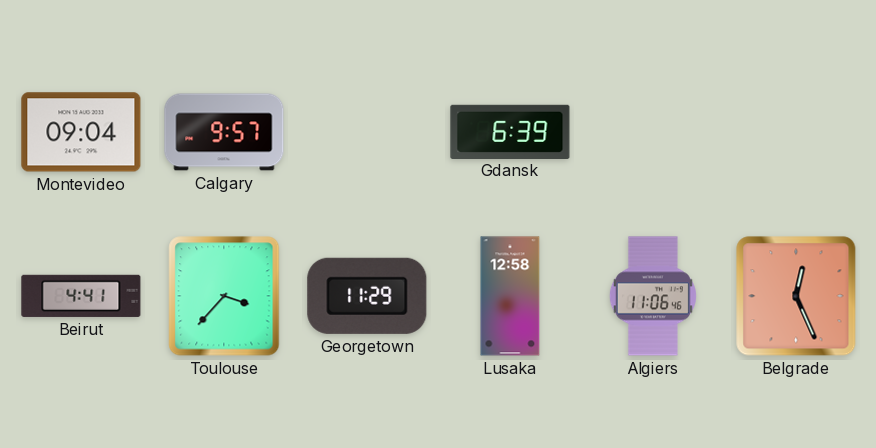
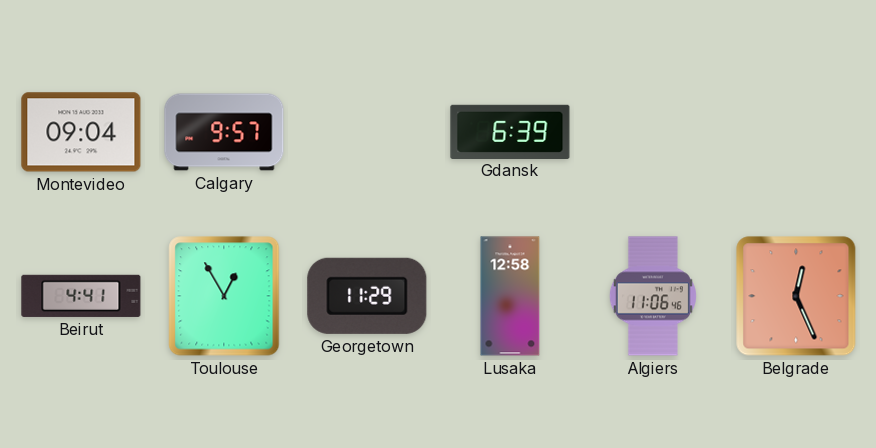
Toulouse: 3:37 -> 12:55
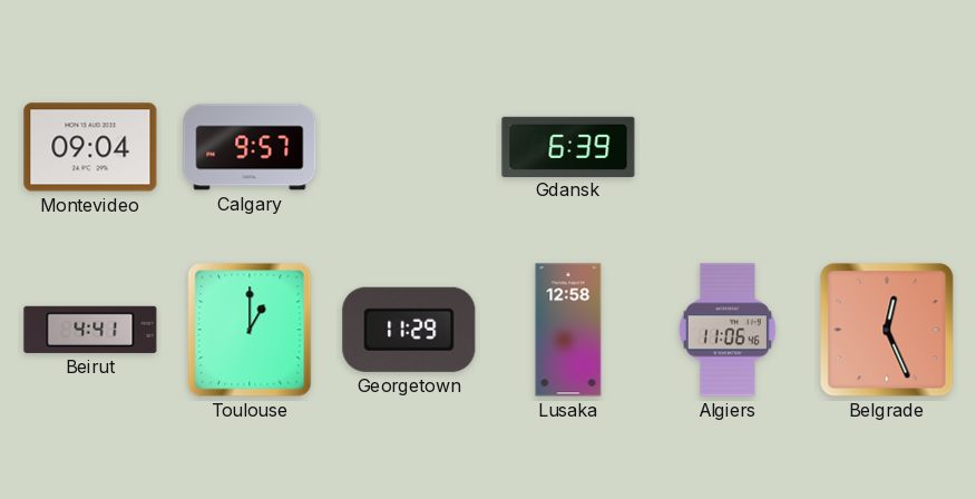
Toulouse: 12:55 -> 1:00
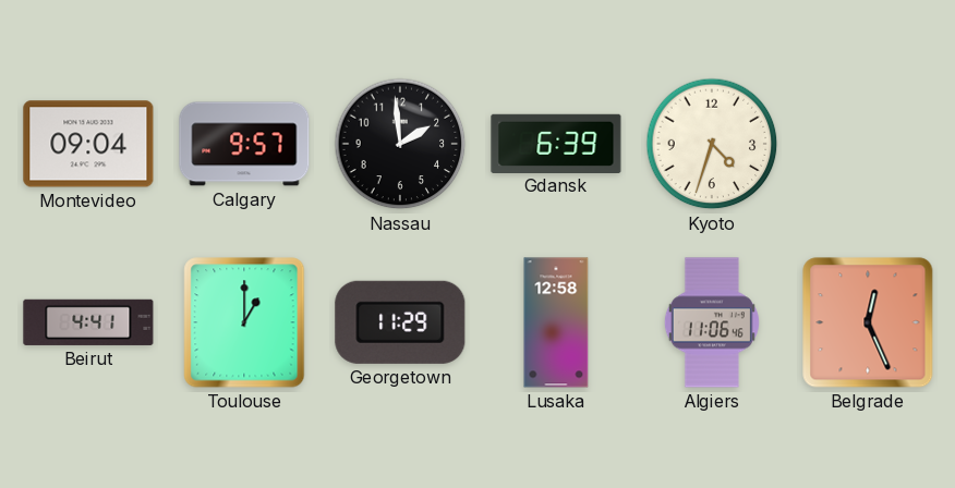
Nassau: none -> 1:59
Kyoto: none -> 4:33
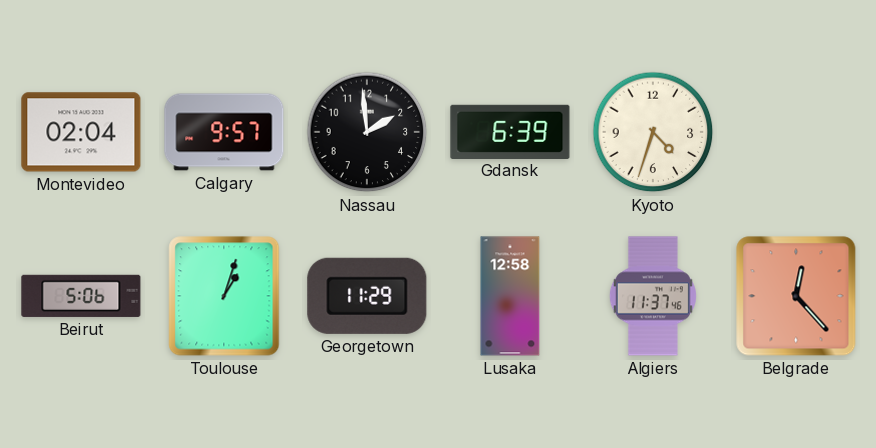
Montevideo: 09:04 -> 02:04
Beirut: 4:41 -> 5:06
Toulouse: 1:00 -> 1:03
Algiers: 11:06 -> 11:37
Belgrade: 12:26 -> 12:23
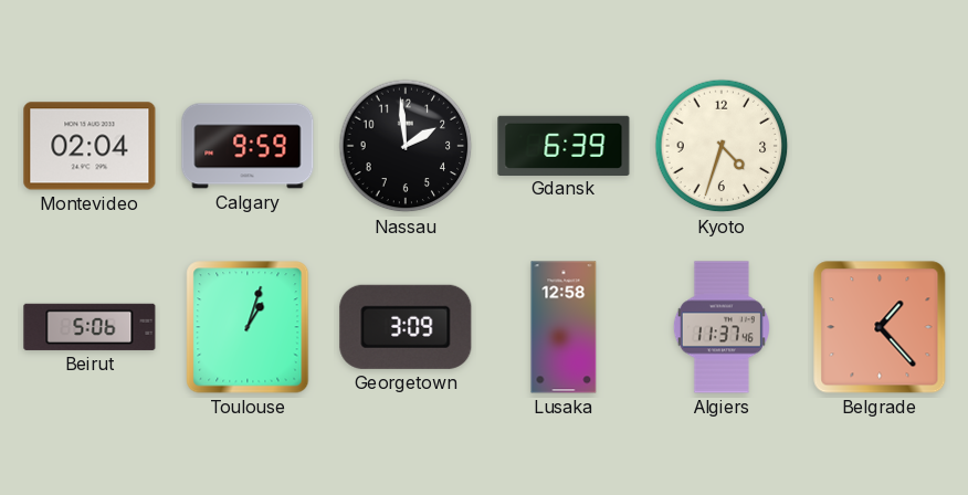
Calgary: 9:57 -> 9:59
Georgetown: 11:29 -> 3:09
Belgrade: 12:23 -> 1:23
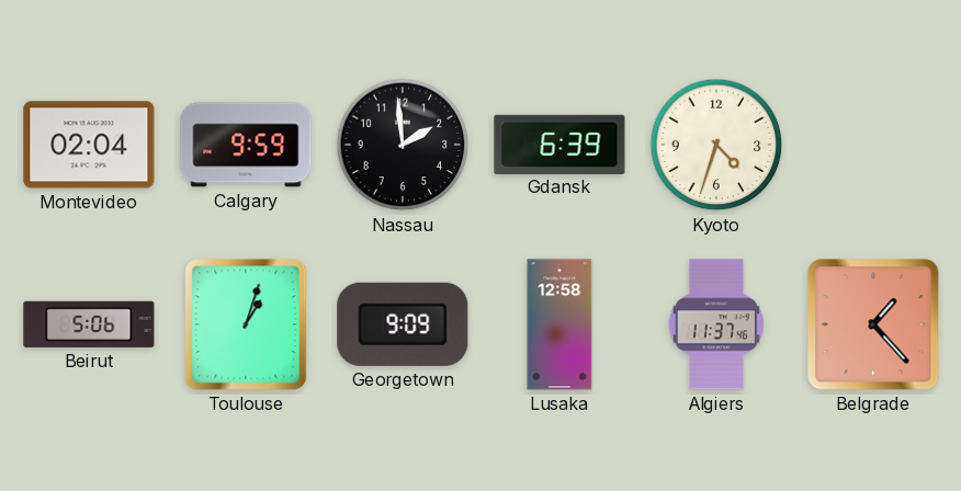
Georgetown: 3:09 -> 9:09
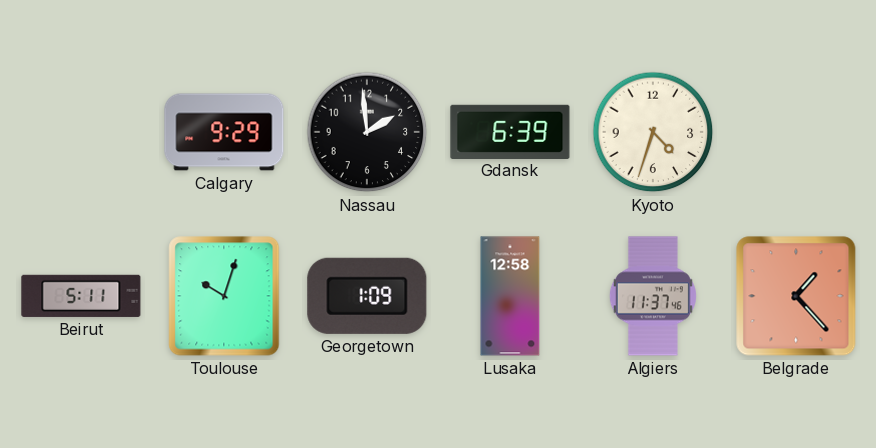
Montevideo: 02:04 -> none
Calgary: 9:59 -> 9:29
Beirut: 5:06 -> 5:11
Toulouse: 1:03 -> 10:03
Georgetown: 9:09 -> 1:09
